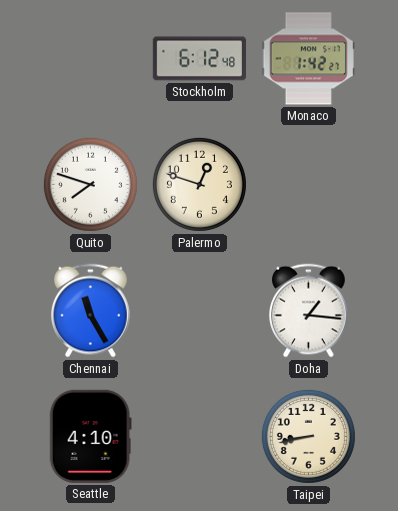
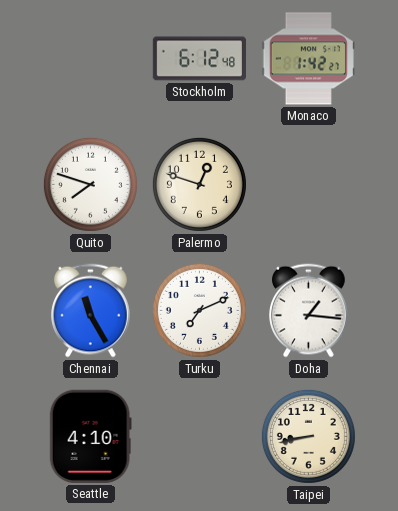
Turku: none -> 7:11
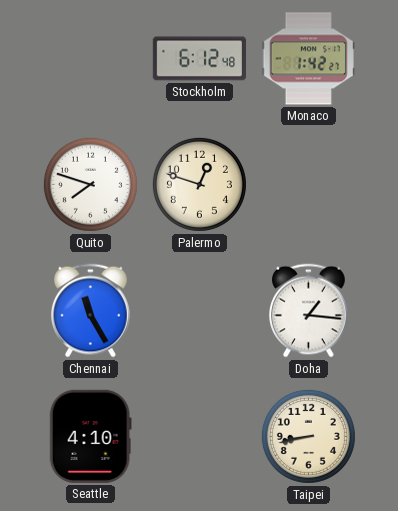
Turku: 7:11 -> none
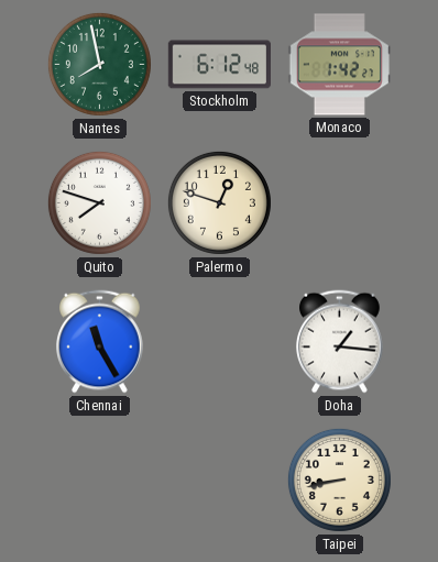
Nantes: none -> 7:58
Seattle: 4:10 -> none
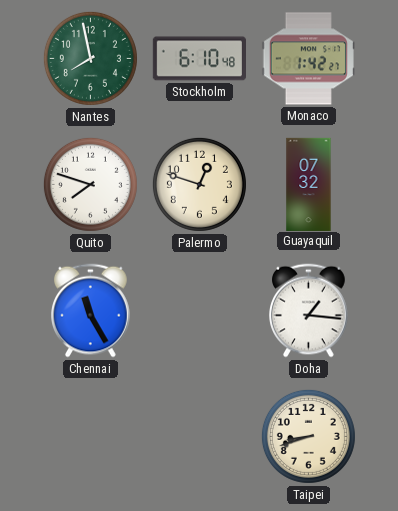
Stockholm: 6:12 -> 6:10
Guayaquil: none -> 07:32
Taipei: 8:43 -> 8:42
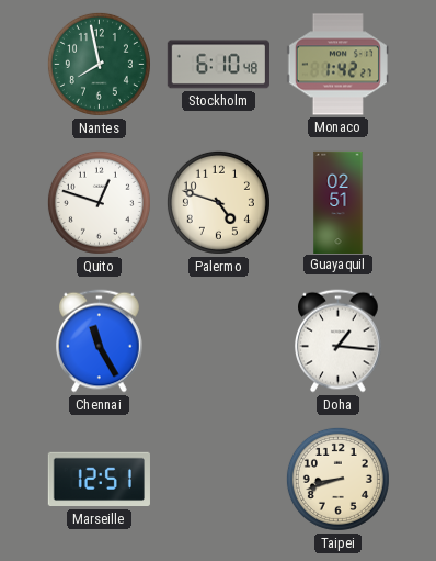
Quito: 7:48 -> 12:48
Palermo: 12:48 -> 4:48
Guayaquil: 07:32 -> 02:51
Marseille: none -> 12:51
